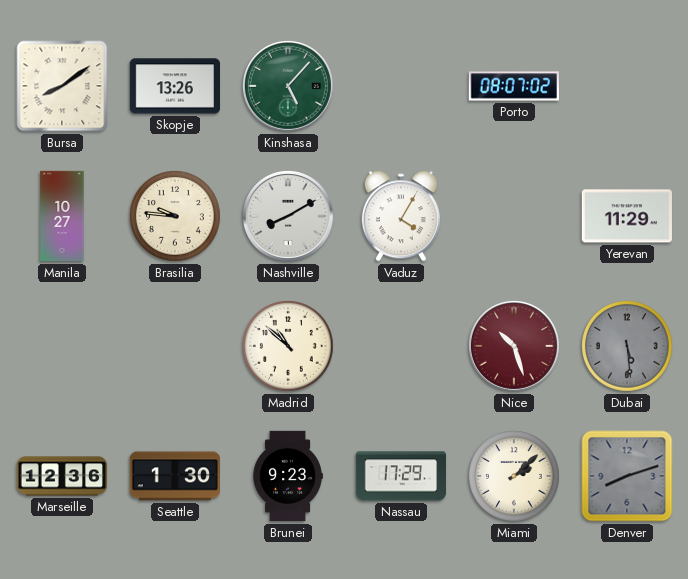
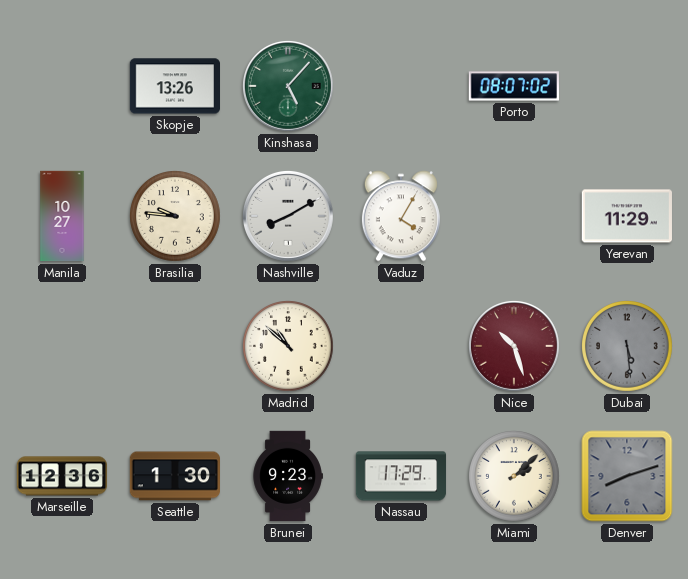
Bursa: 8:09 -> none
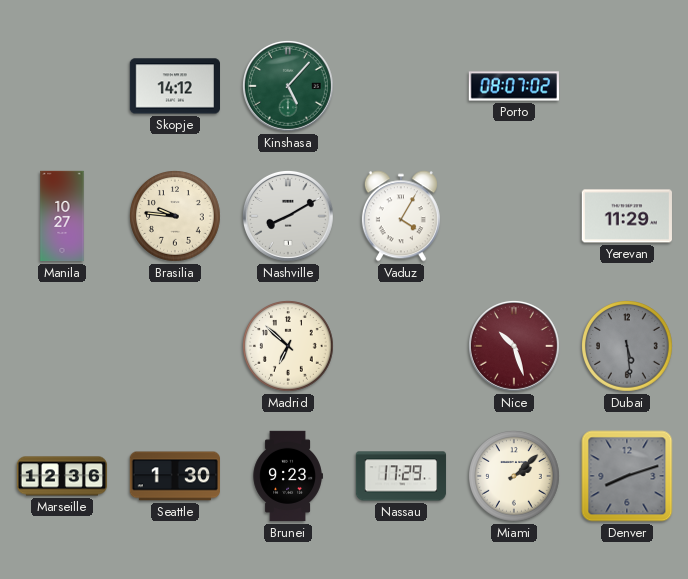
Skopje: 13:26 -> 14:12
Madrid: 10:52 -> 6:52
